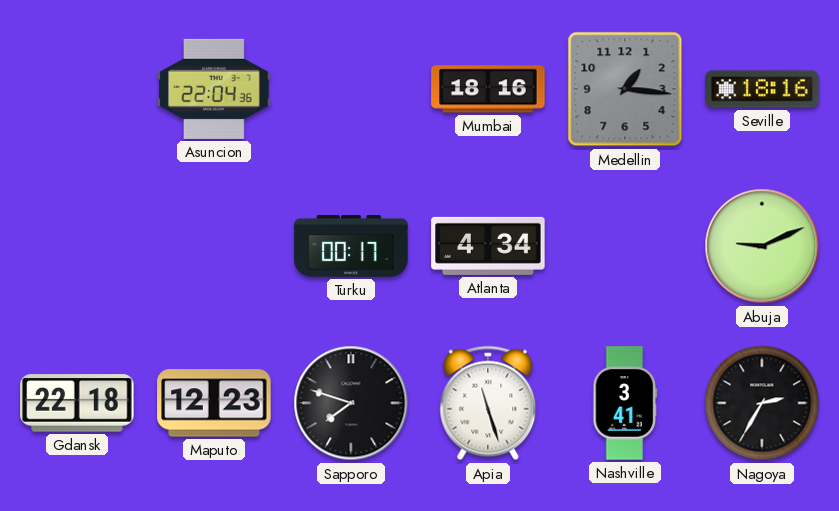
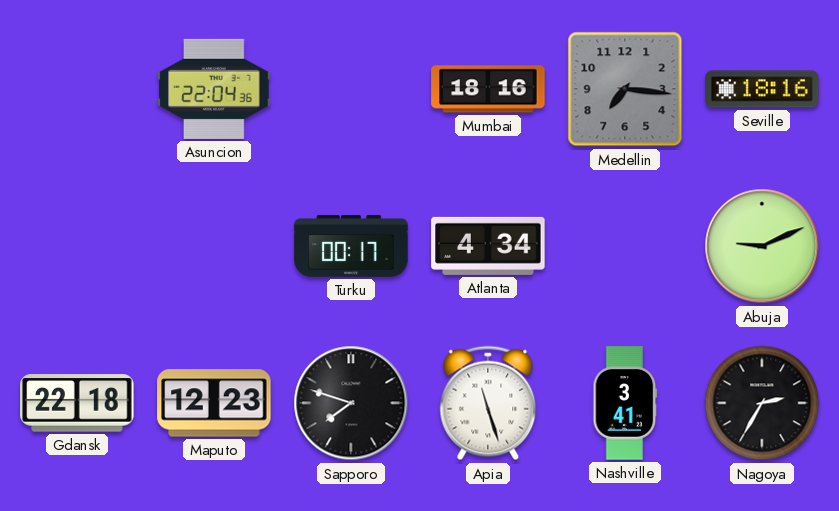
Medellin: 1:16 -> 7:16
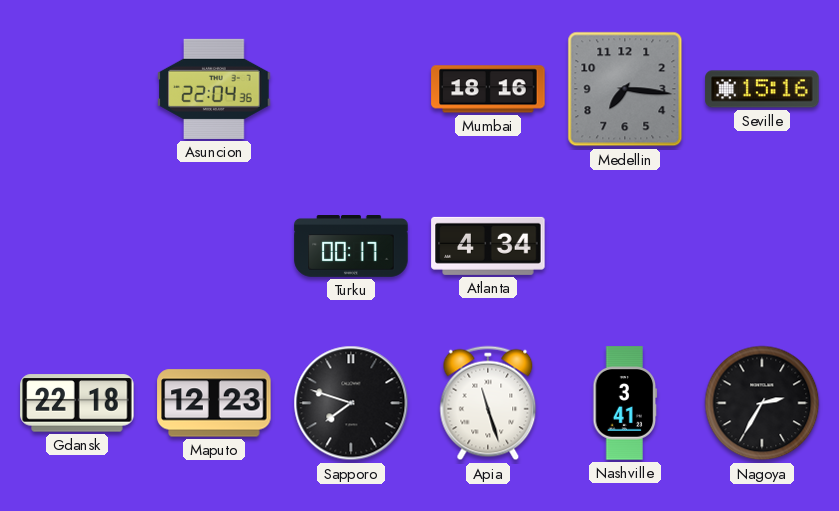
Seville: 18:16 -> 15:16
Abuja: 9:11 -> none
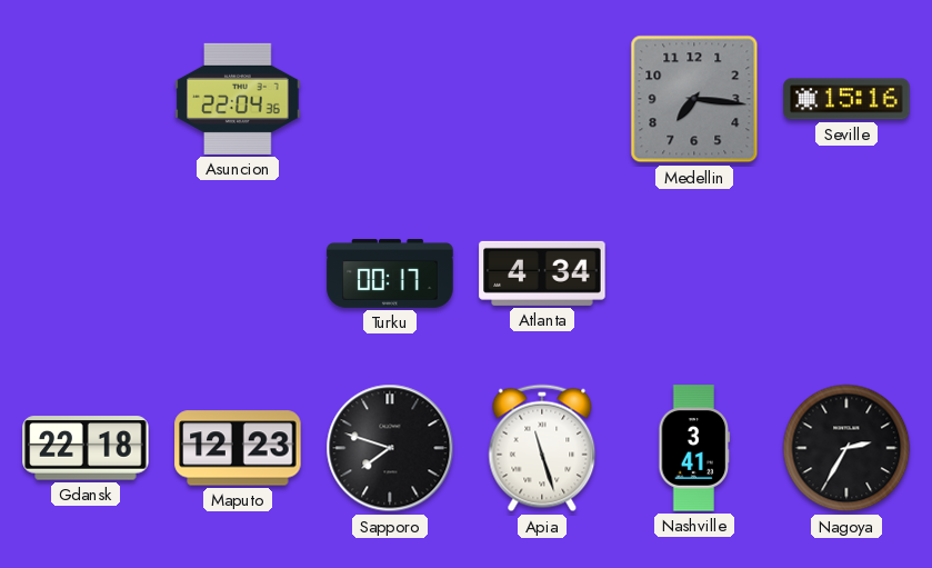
Mumbai: 18:16 -> none
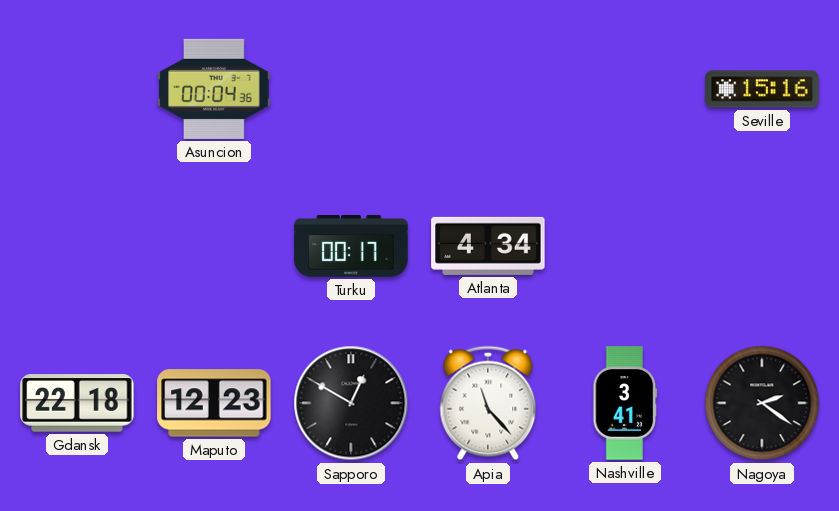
Asuncion: 22:04 -> 00:04
Medellin: 7:16 -> none
Sapporo: 7:48 -> 12:50
Apia: 11:27 -> 11:23
Nagoya: 2:35 -> 2:21
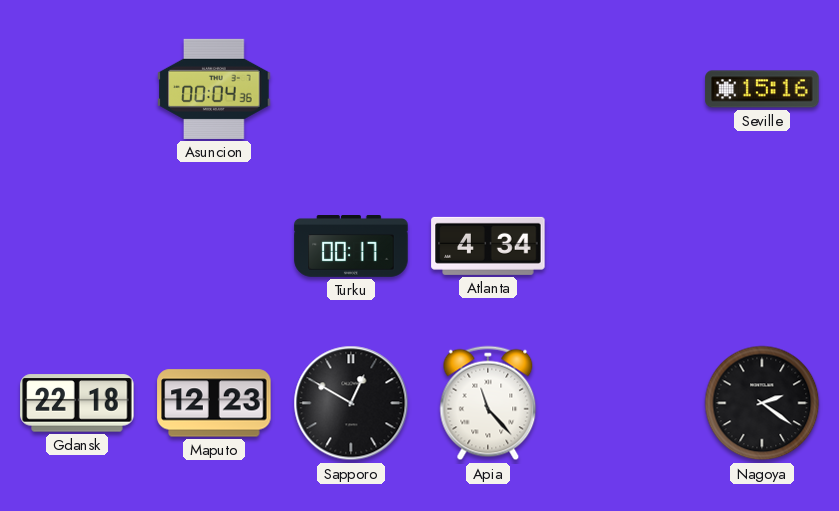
Nashville: 3:41 -> none
